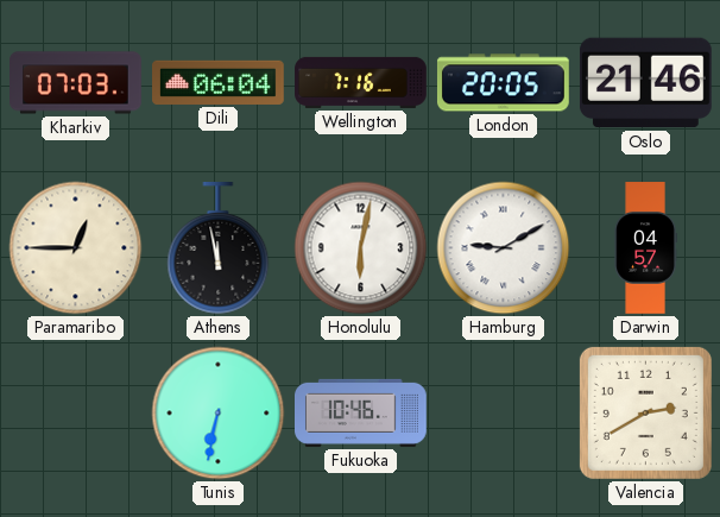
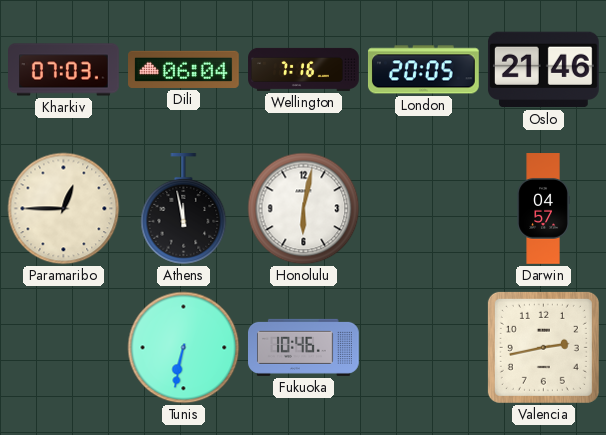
Hamburg: 9:10 -> none
Valencia: 2:40 -> 2:43
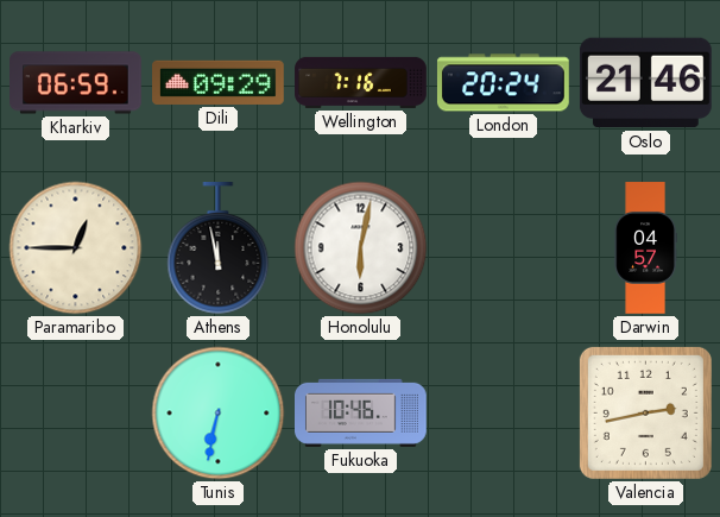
Kharkiv: 07:03 -> 06:59
Dili: 06:04 -> 09:29
London: 20:05 -> 20:24
